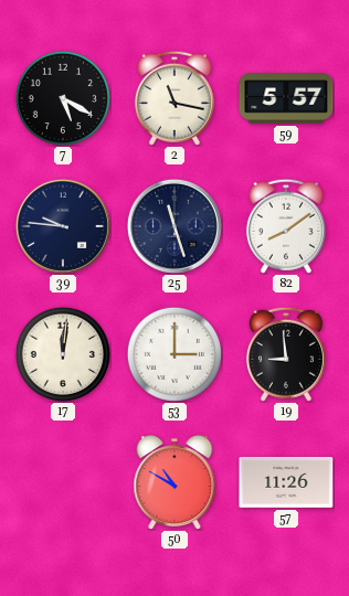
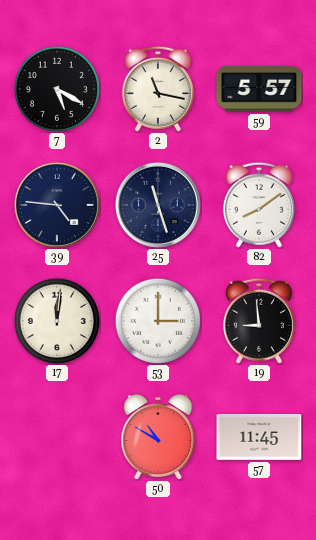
39: 9:46 -> 4:46
57: 11:26 -> 11:45
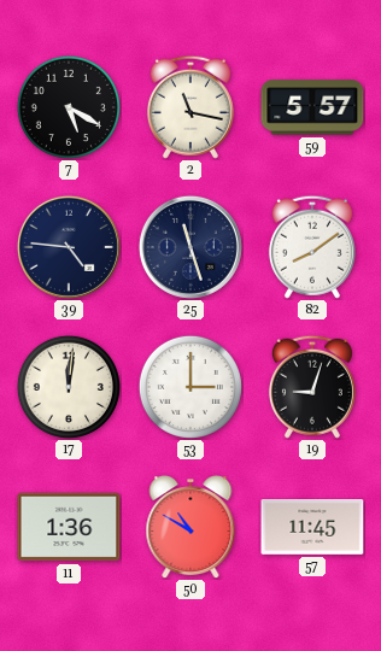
19: 8:59 -> 9:03
11: none -> 1:36
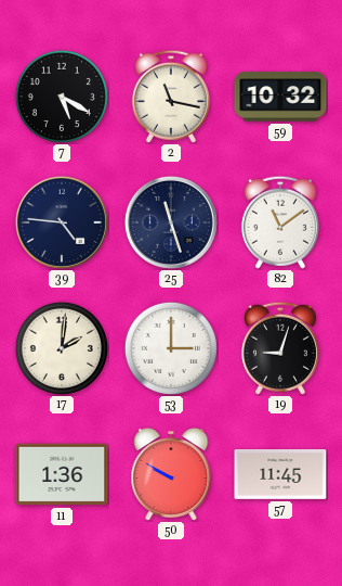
59: 5:57 -> 10:32
82: 8:09 -> 11:09
17: 12:01 -> 2:01
50: 10:50 -> 9:50
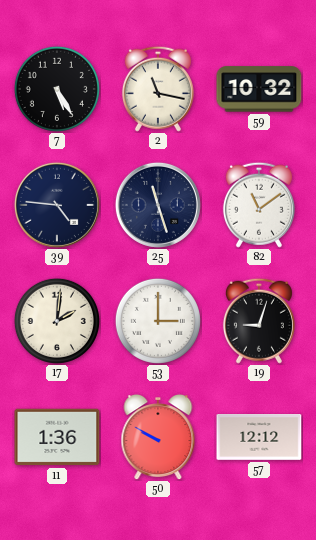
7: 5:20 -> 5:25
57: 11:45 -> 12:12
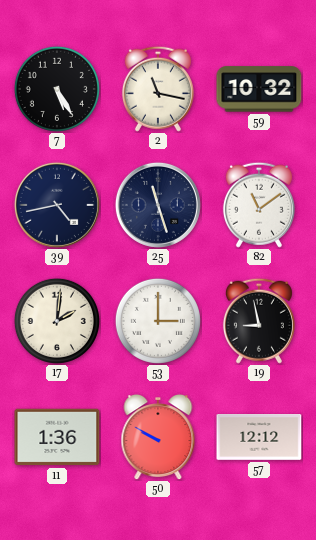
39: 4:46 -> 4:43
19: 9:03 -> 8:58
